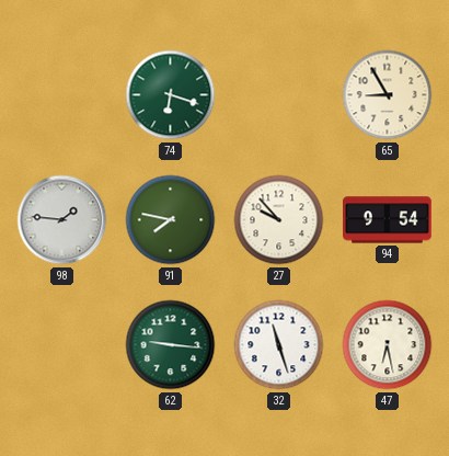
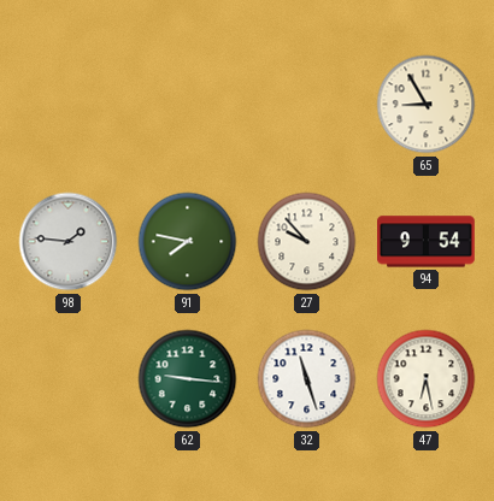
74: 6:18 -> none
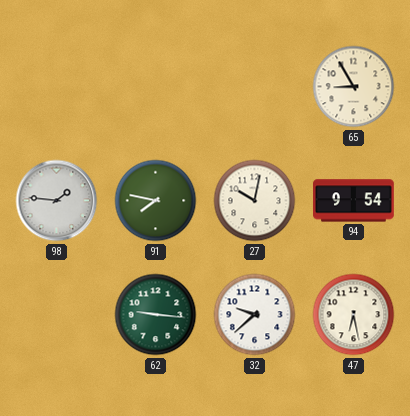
27: 9:53 -> 10:02
32: 11:27 -> 9:38
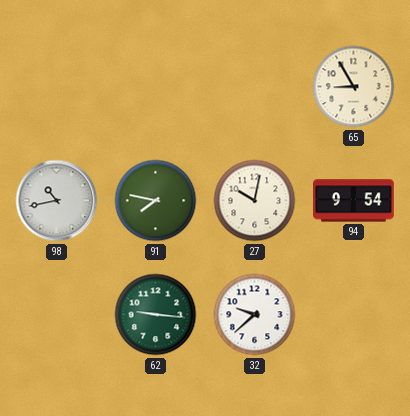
98: 1:46 -> 10:43
47: 6:28 -> none
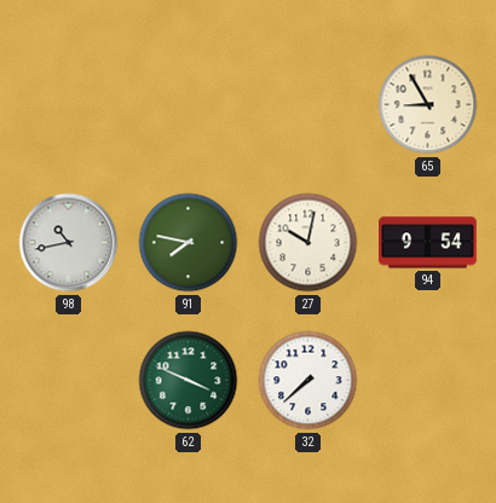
62: 9:16 -> 3:49
32: 9:38 -> 7:38
